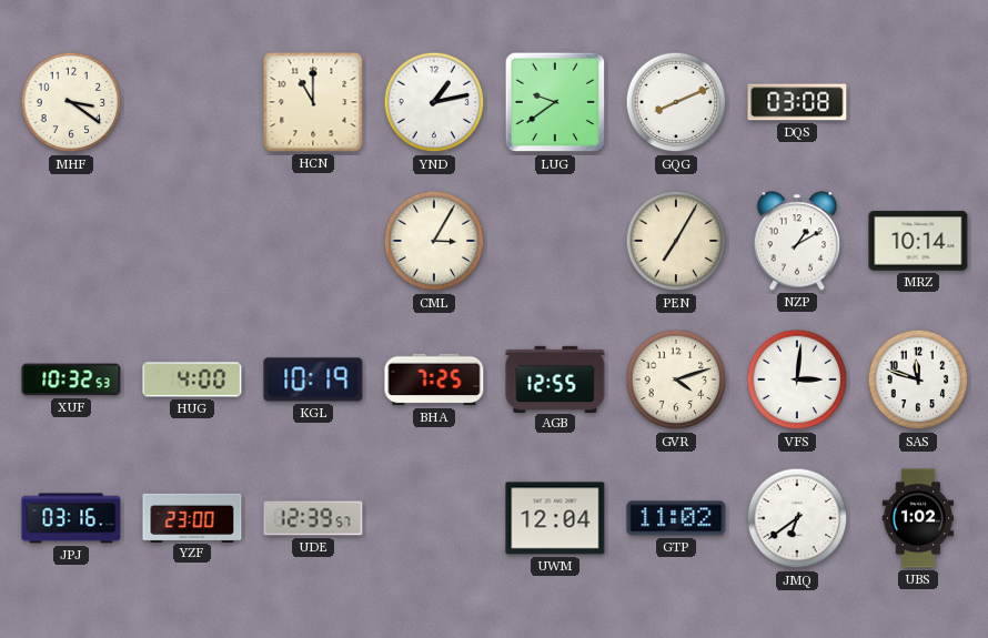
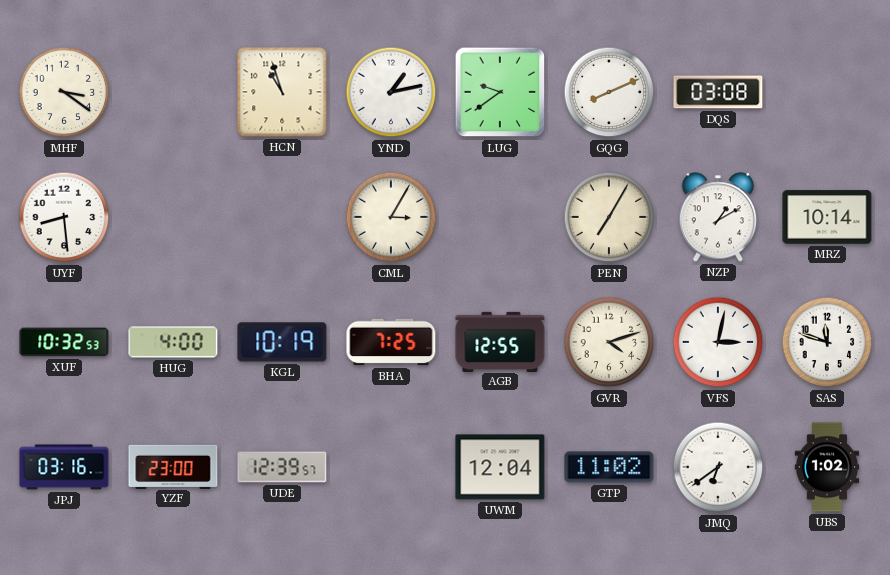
HCN: 11:00 -> 10:57
UYF: none -> 8:29
VFS: 3:01 -> 3:02
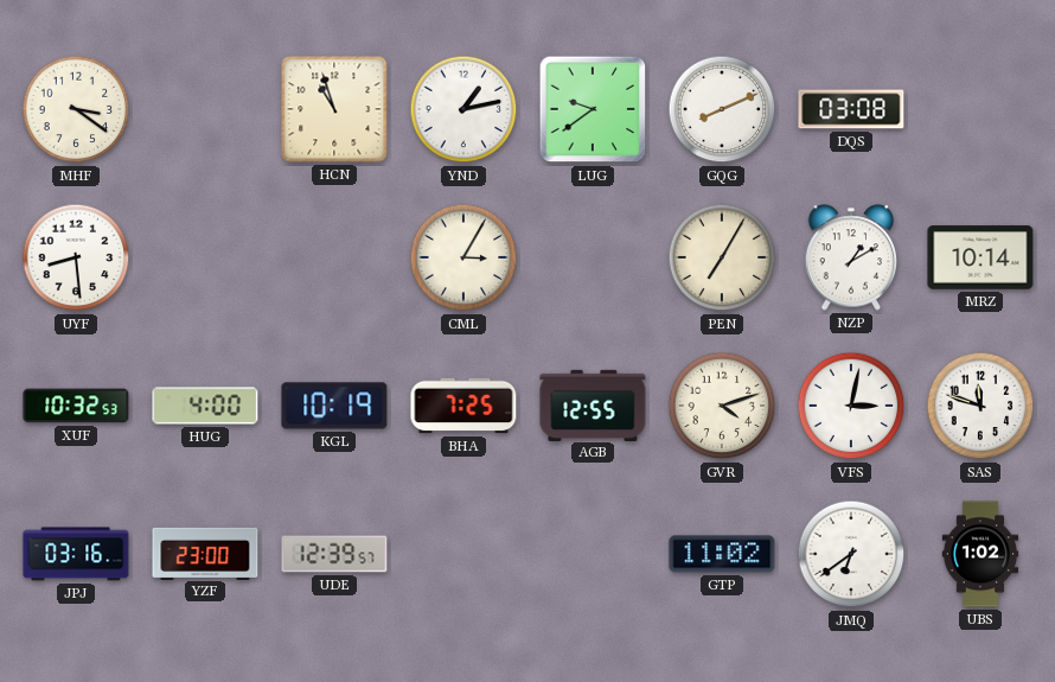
UWM: 12:04 -> none
